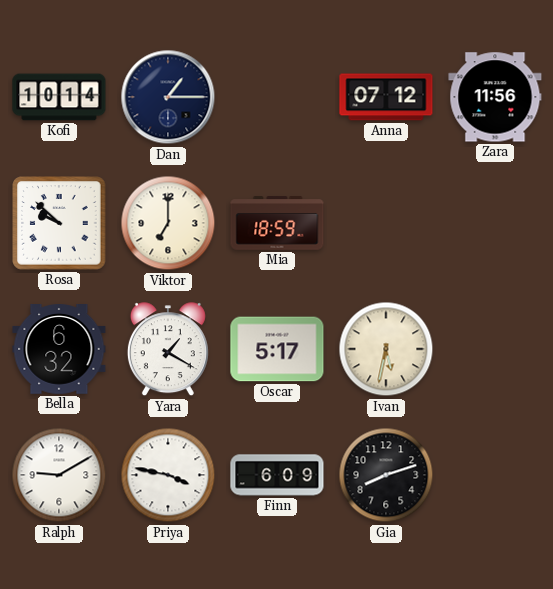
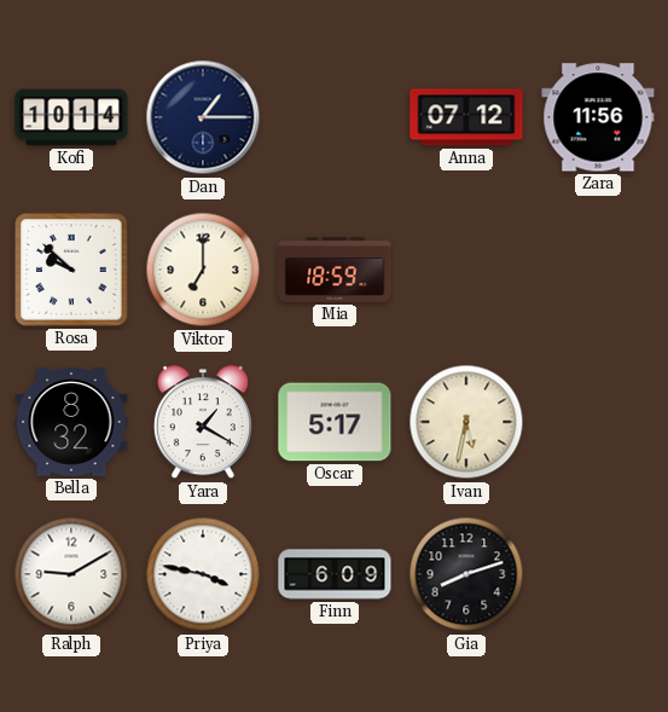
Bella: 6:32 -> 8:32
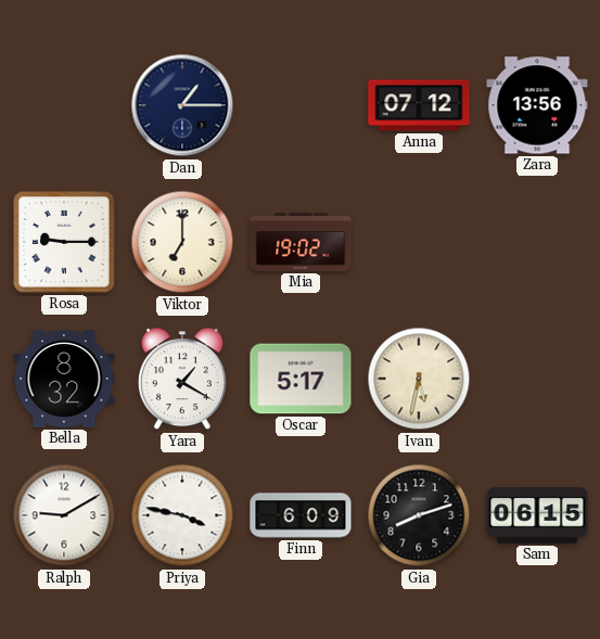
Kofi: 10:14 -> none
Zara: 11:56 -> 13:56
Rosa: 9:52 -> 9:15
Mia: 18:59 -> 19:02
Sam: none -> 06:15
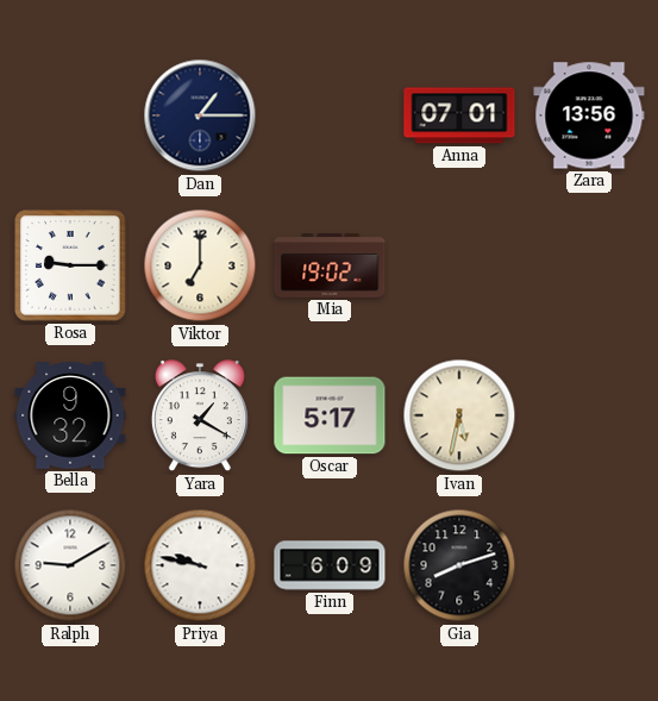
Anna: 07:12 -> 07:01
Bella: 8:32 -> 9:32
Priya: 3:47 -> 9:47
Sam: 06:15 -> none
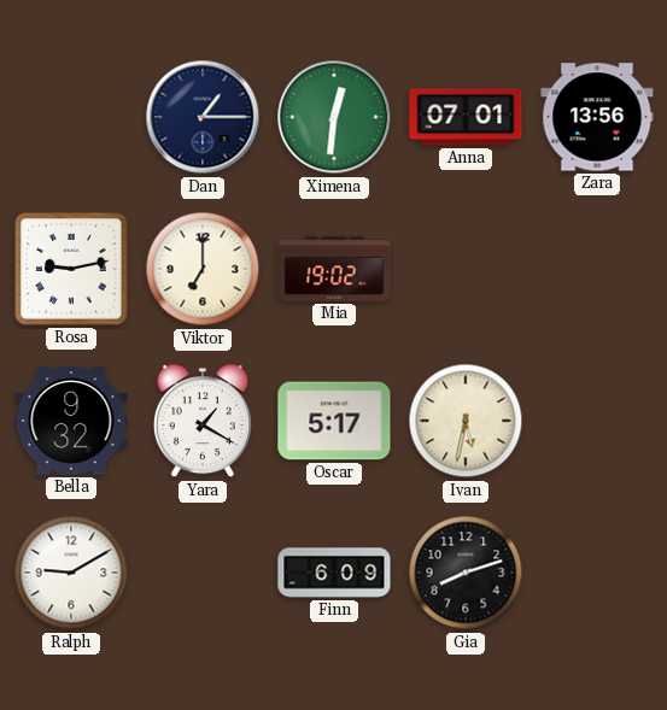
Ximena: none -> 12:31
Rosa: 9:15 -> 9:13
Priya: 9:47 -> none
